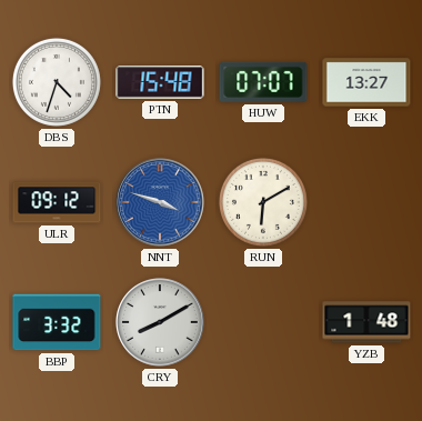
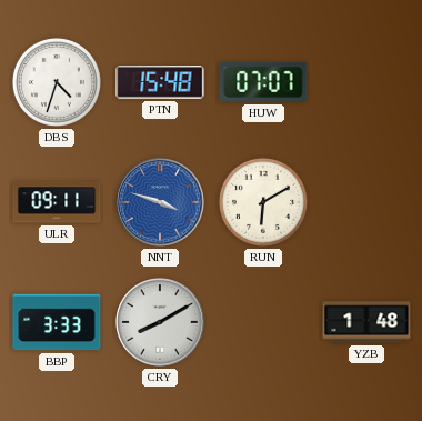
EKK: 13:27 -> none
ULR: 09:12 -> 09:11
BBP: 3:32 -> 3:33
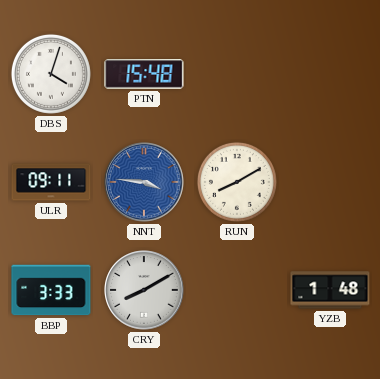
DBS: 4:33 -> 4:03
HUW: 07:07 -> none
NNT: 3:48 -> 3:46
RUN: 6:10 -> 8:10
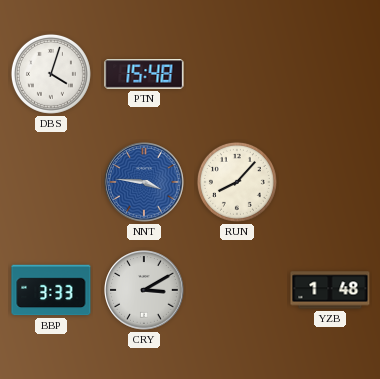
ULR: 09:11 -> none
RUN: 8:10 -> 8:07
CRY: 8:10 -> 3:10
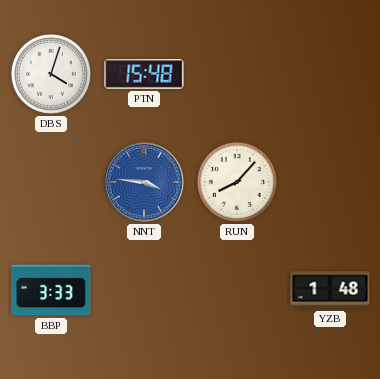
CRY: 3:10 -> none
